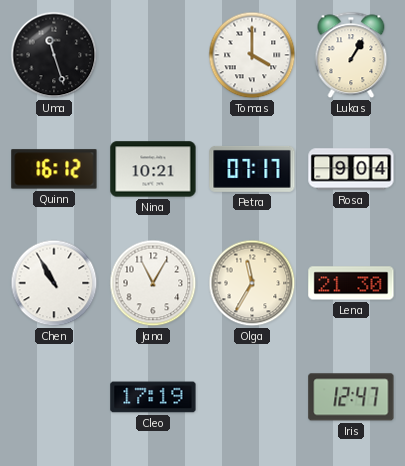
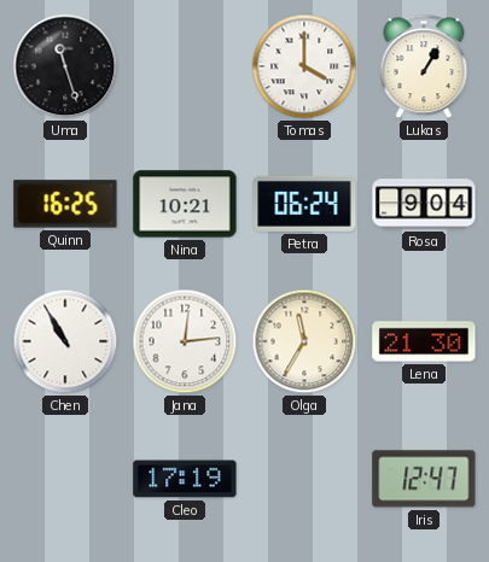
Quinn: 16:12 -> 16:25
Petra: 07:17 -> 06:24
Jana: 11:05 -> 12:14
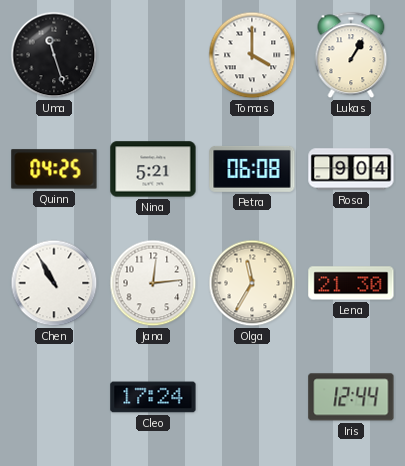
Quinn: 16:25 -> 04:25
Nina: 10:21 -> 5:21
Petra: 06:24 -> 06:08
Cleo: 17:19 -> 17:24
Iris: 12:47 -> 12:44
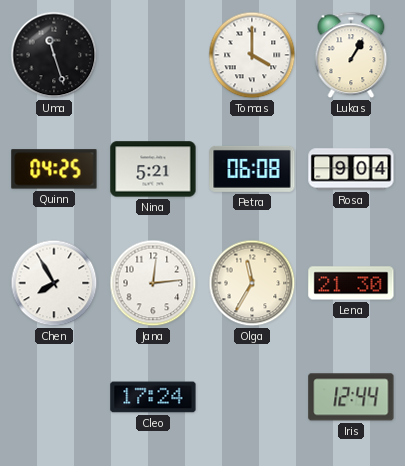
Chen: 10:55 -> 7:55
